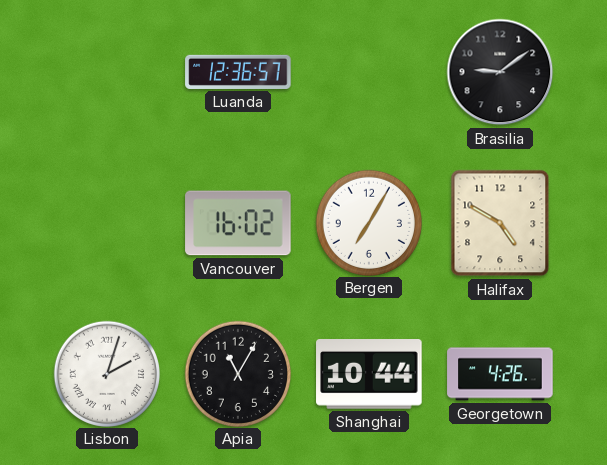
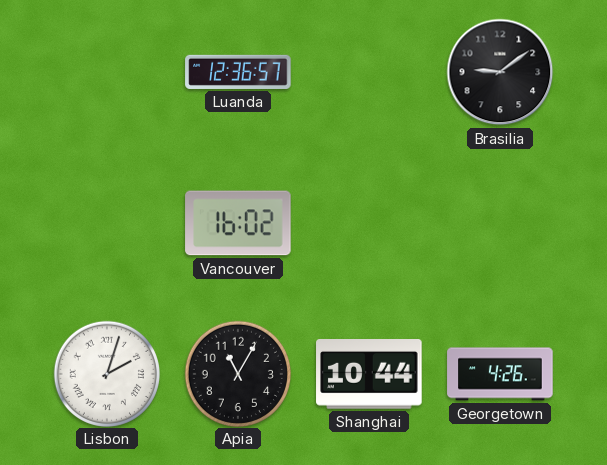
Bergen: 7:05 -> none
Halifax: 4:50 -> none
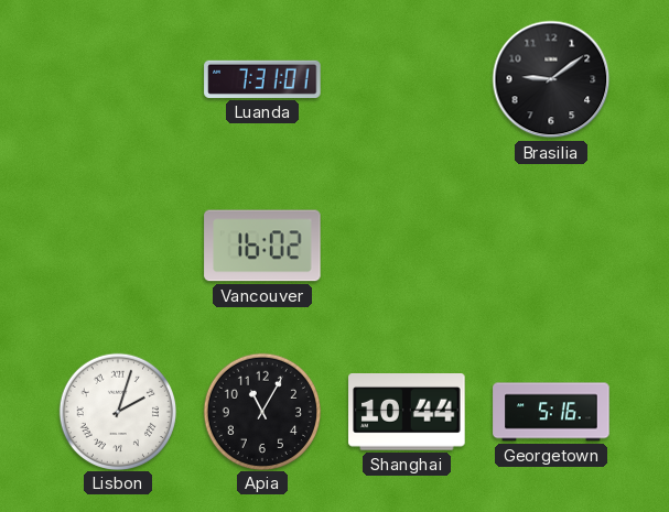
Luanda: 12:36 -> 7:31
Georgetown: 4:26 -> 5:16
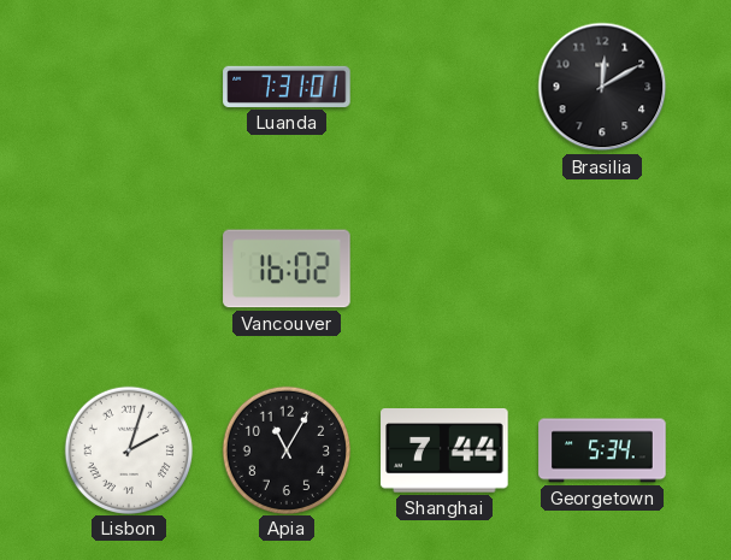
Brasilia: 9:09 -> 12:10
Shanghai: 10:44 -> 7:44
Georgetown: 5:16 -> 5:34
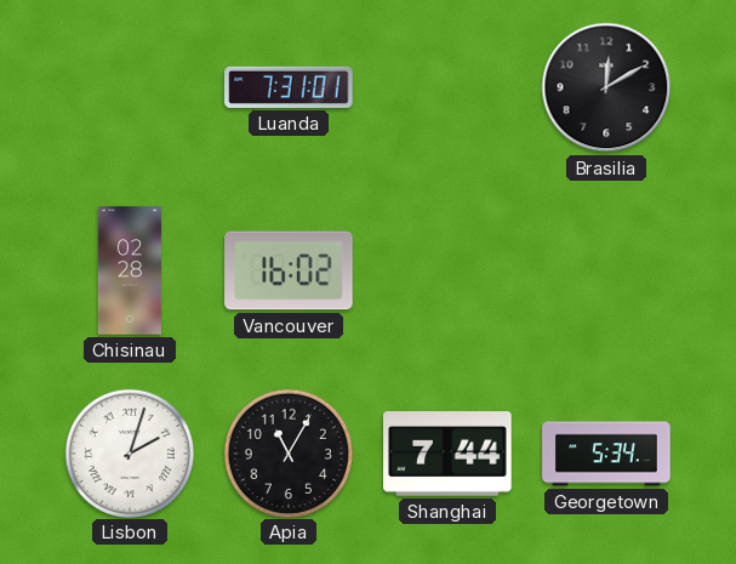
Chisinau: none -> 02:28
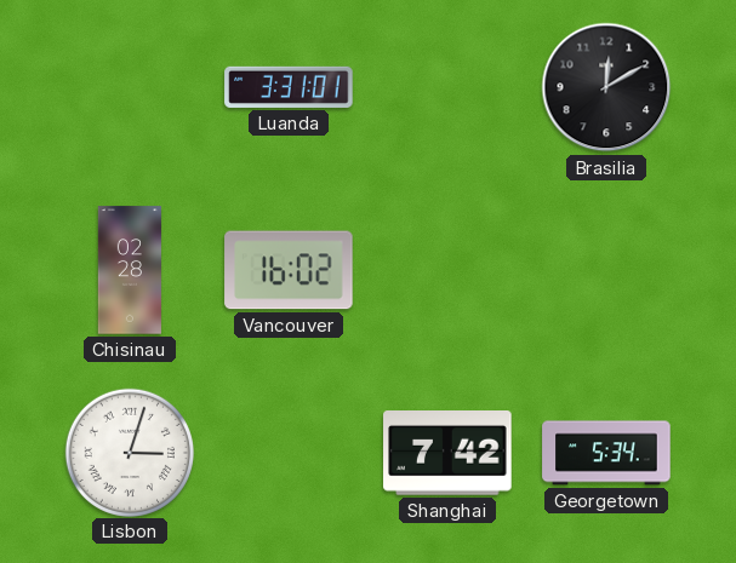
Luanda: 7:31 -> 3:31
Lisbon: 2:03 -> 3:03
Apia: 11:05 -> none
Shanghai: 7:44 -> 7:42
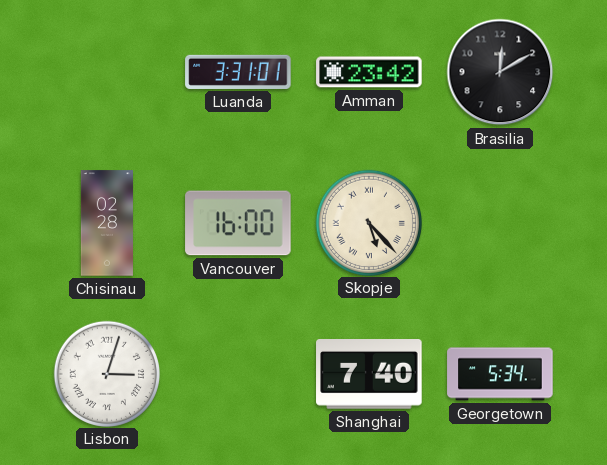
Amman: none -> 23:42
Vancouver: 16:02 -> 16:00
Skopje: none -> 5:23
Shanghai: 7:42 -> 7:40
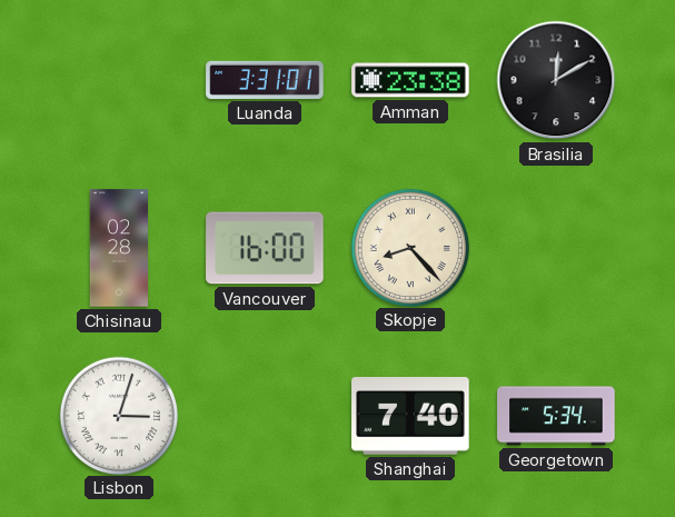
Amman: 23:42 -> 23:38
Skopje: 5:23 -> 8:23
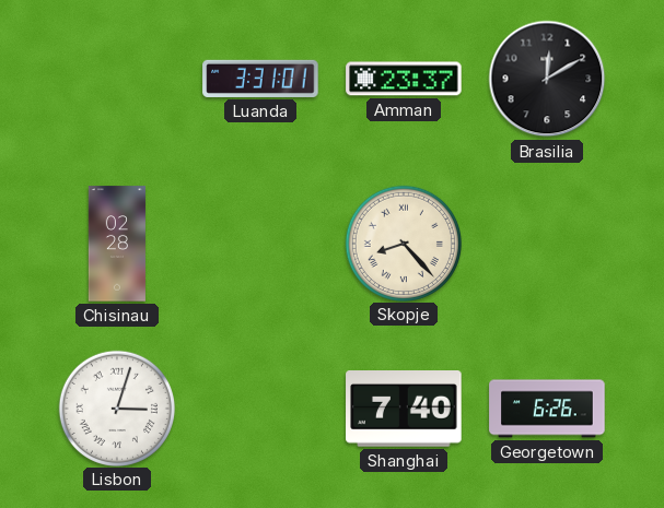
Amman: 23:38 -> 23:37
Vancouver: 16:00 -> none
Georgetown: 5:34 -> 6:26
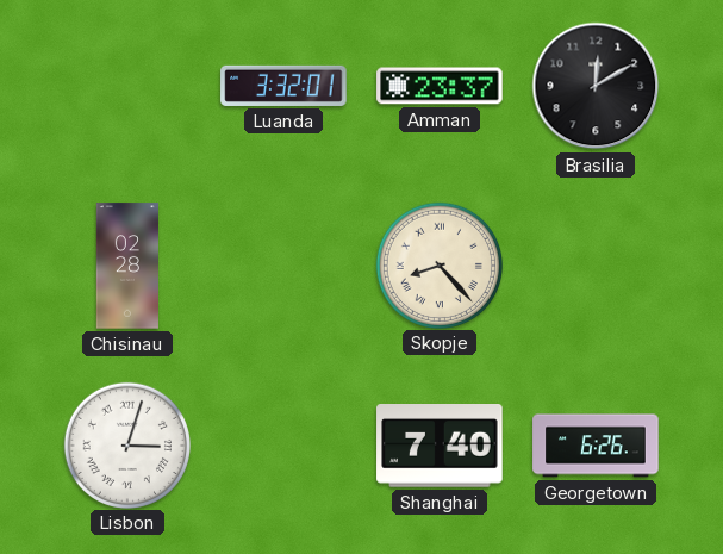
Luanda: 3:31 -> 3:32
